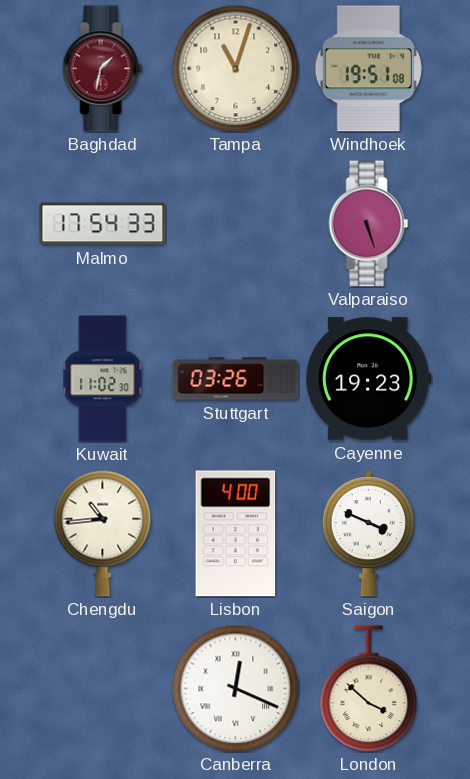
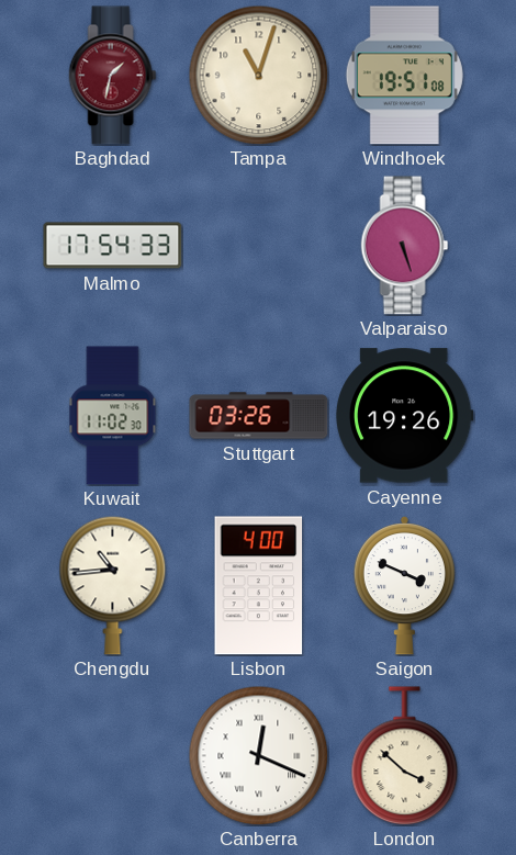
Cayenne: 19:23 -> 19:26
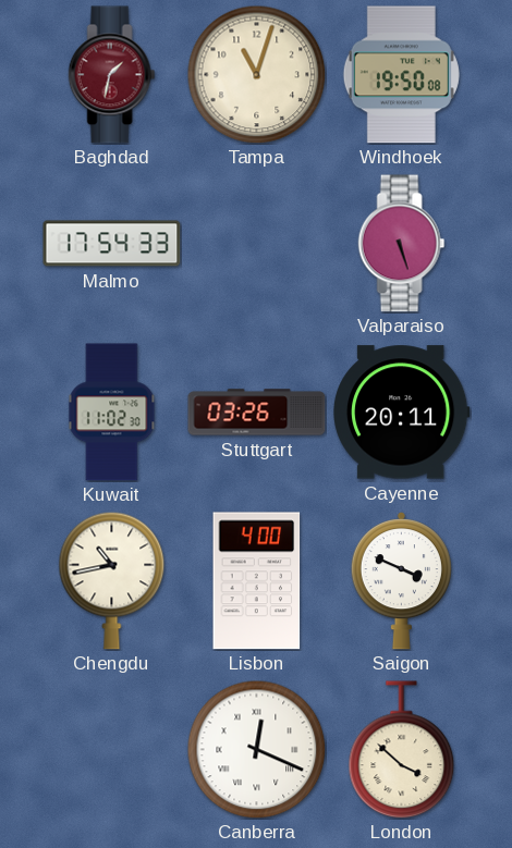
Windhoek: 19:51 -> 19:50
Cayenne: 19:26 -> 20:11
Chengdu: 10:44 -> 10:43
